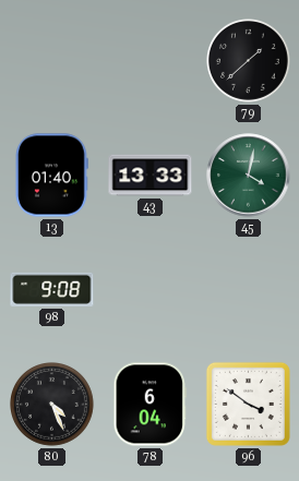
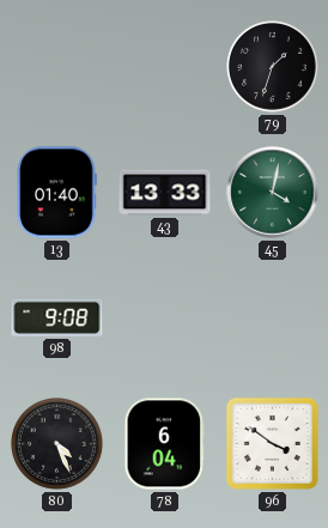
79: 1:38 -> 1:33
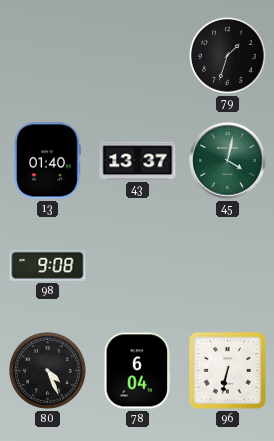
43: 13:33 -> 13:37
96: 3:51 -> 6:32
